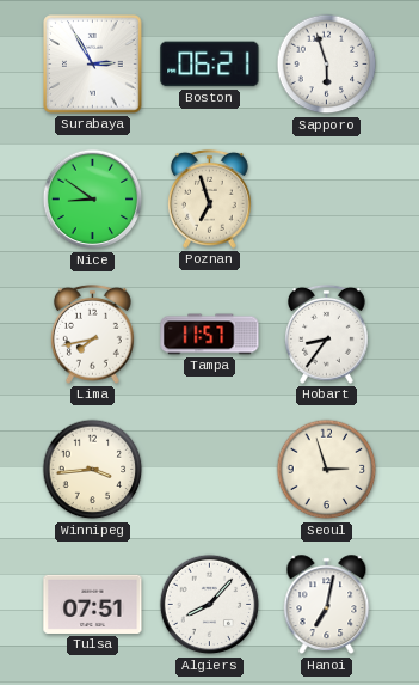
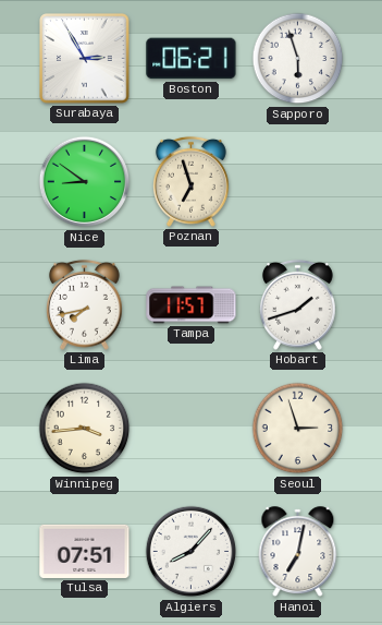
Hobart: 8:36 -> 1:42
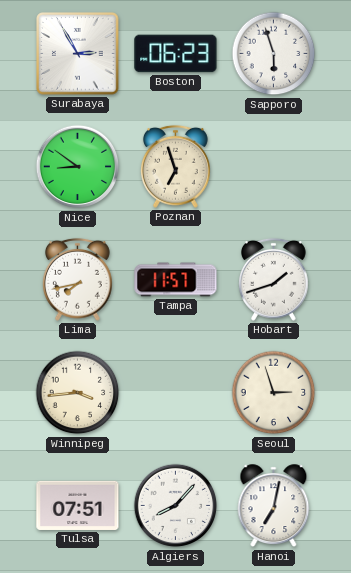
Boston: 06:21 -> 06:23
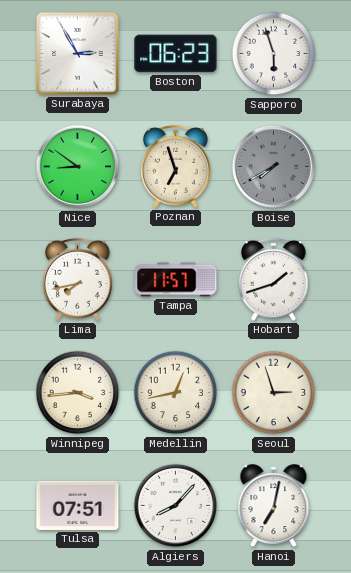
Boise: none -> 7:40
Medellin: none -> 12:43
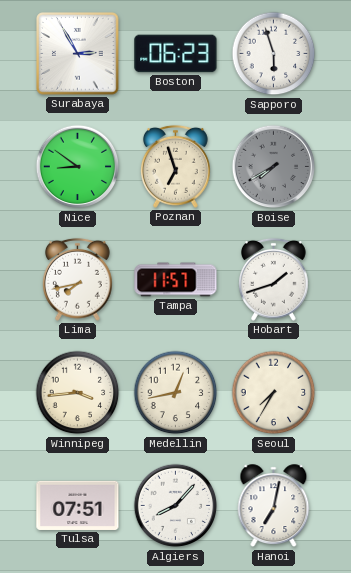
Seoul: 2:57 -> 7:35
